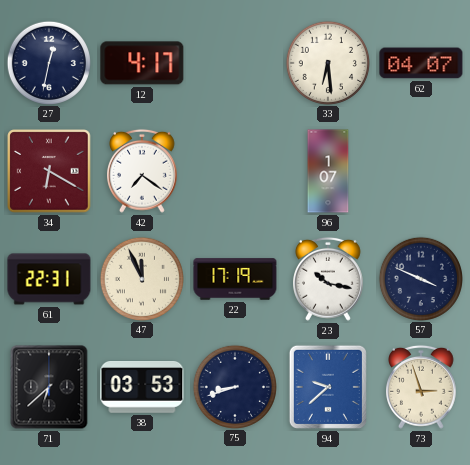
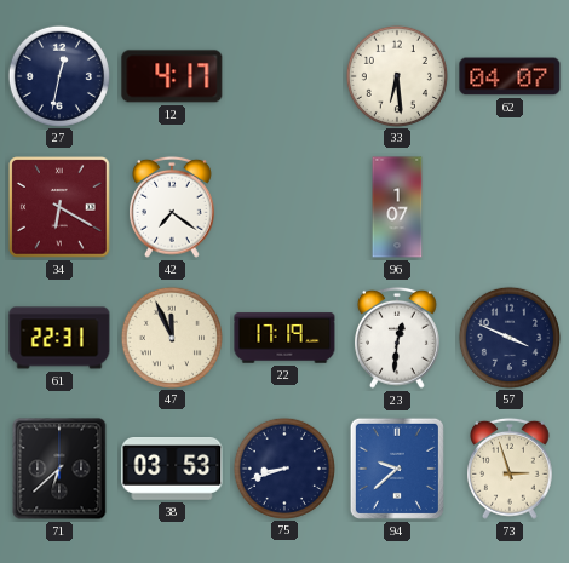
23: 10:17 -> 12:31
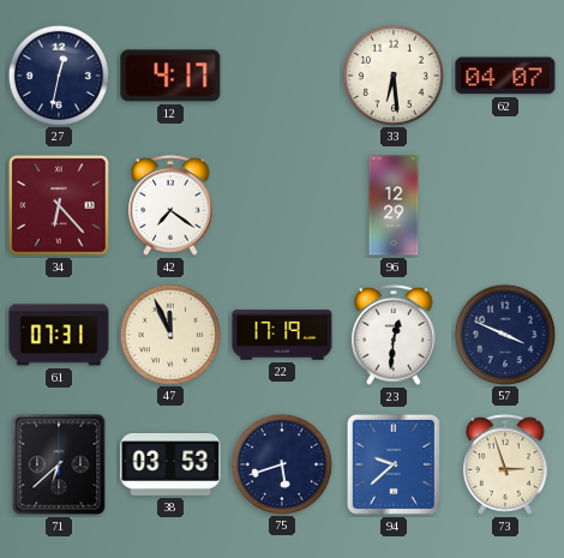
34: 6:20 -> 6:23
96: 1:07 -> 12:29
61: 22:31 -> 07:31
75: 8:42 -> 5:42
